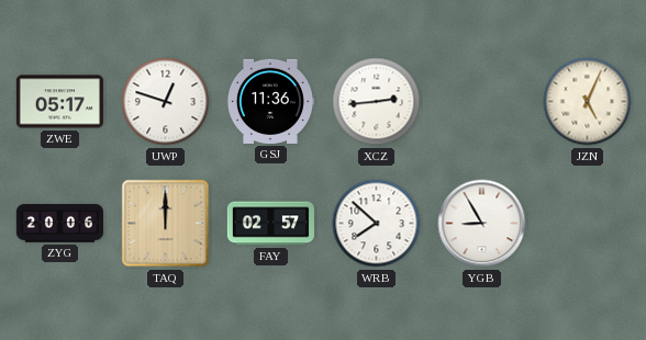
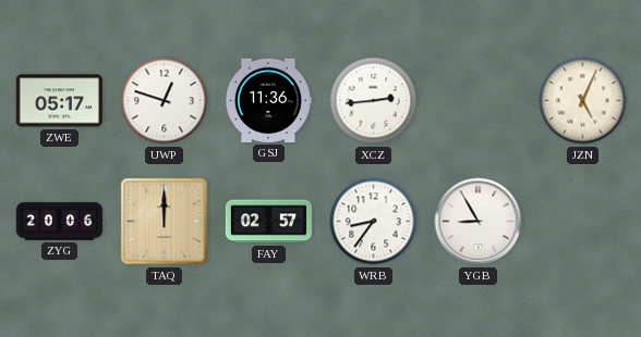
WRB: 7:52 -> 8:36
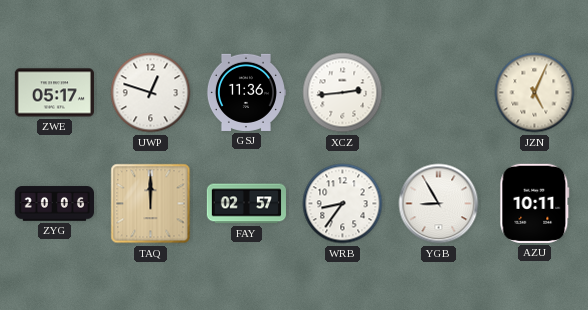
AZU: none -> 10:11
